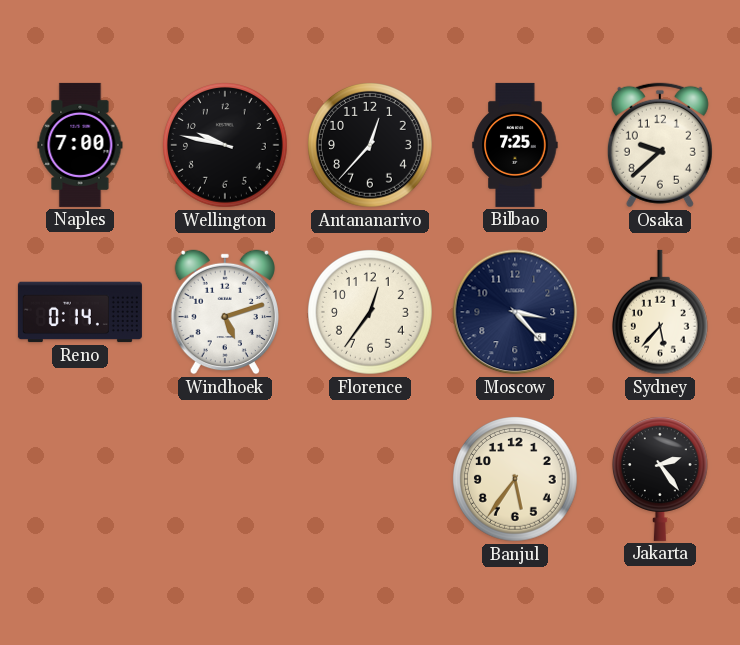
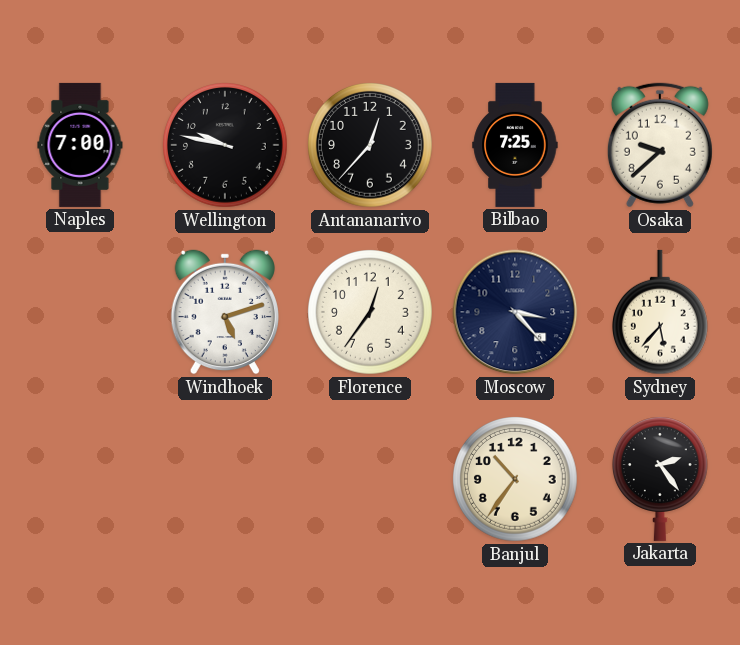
Reno: 0:14 -> none
Banjul: 5:36 -> 10:36
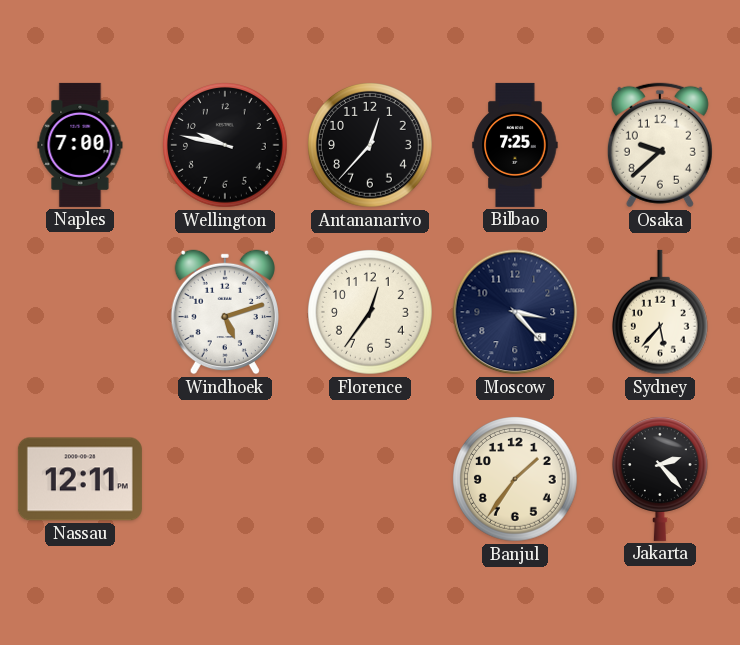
Nassau: none -> 12:11
Banjul: 10:36 -> 1:36
Jakarta: 2:24 -> 2:23
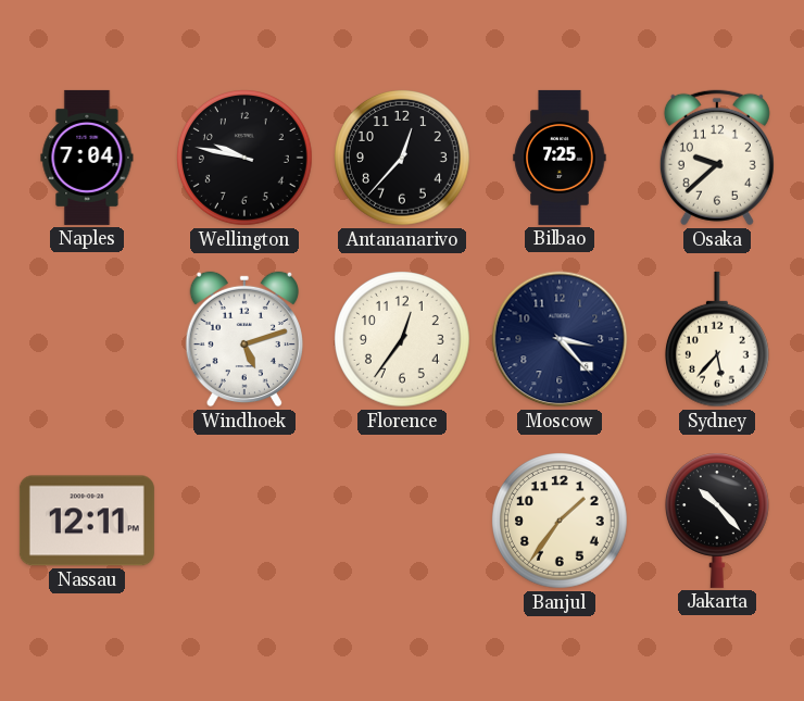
Naples: 7:00 -> 7:04
Jakarta: 2:23 -> 10:23
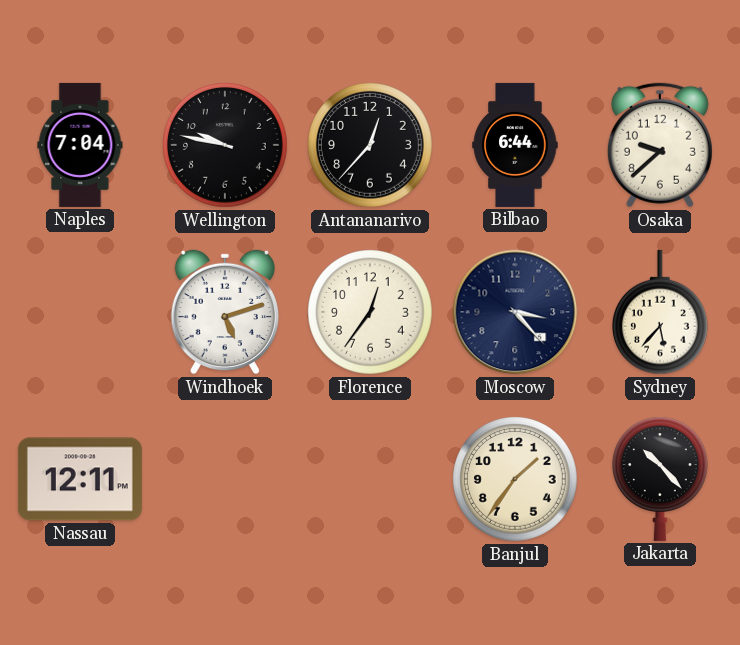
Bilbao: 7:25 -> 6:44
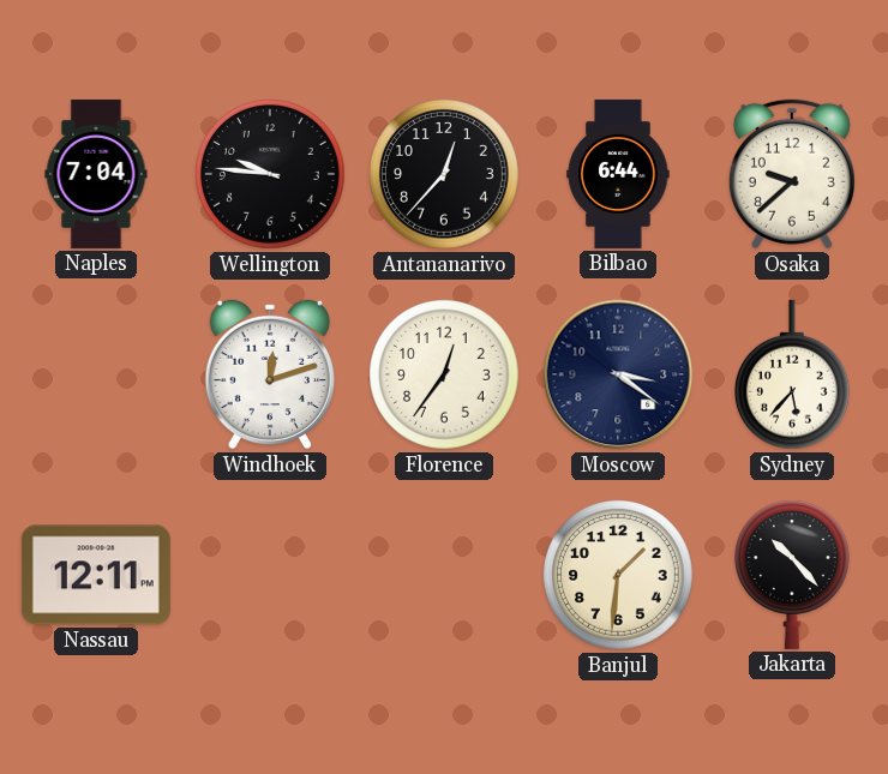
Wellington: 9:47 -> 9:46
Windhoek: 5:12 -> 12:12
Moscow: 3:23 -> 3:21
Banjul: 1:36 -> 1:31
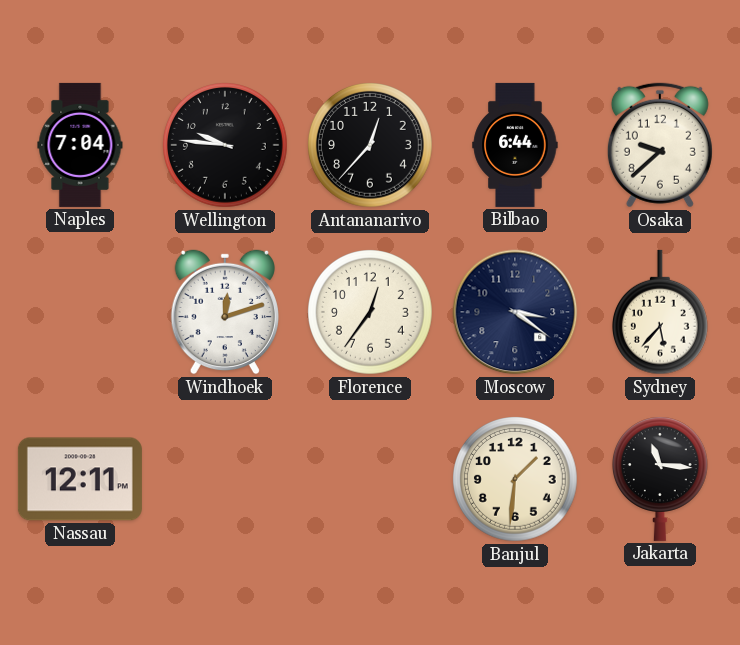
Jakarta: 10:23 -> 11:16
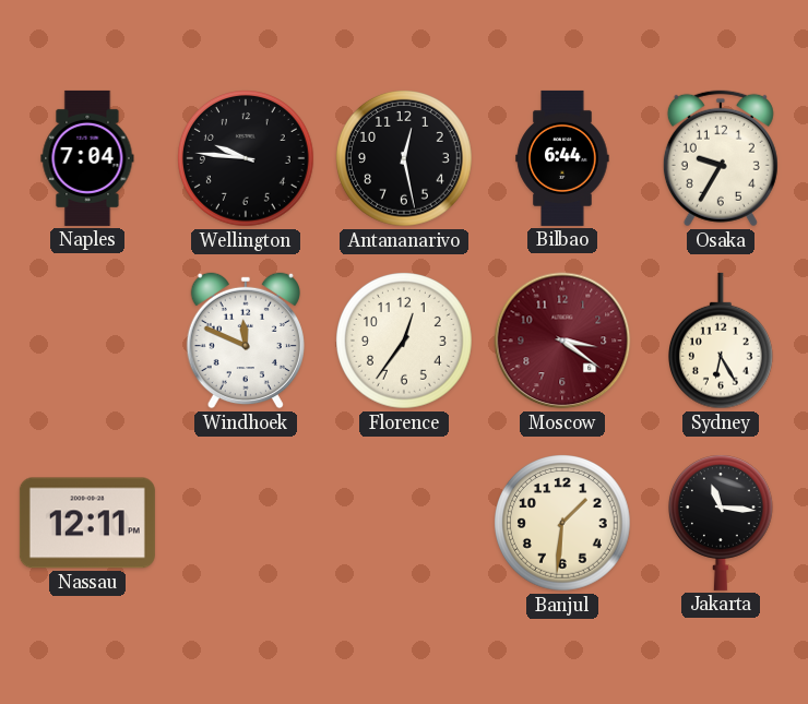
Antananarivo: 12:37 -> 12:28
Osaka: 9:38 -> 9:35
Windhoek: 12:12 -> 11:49
Moscow dial: navy -> burgundy
Sydney: 5:37 -> 6:25
